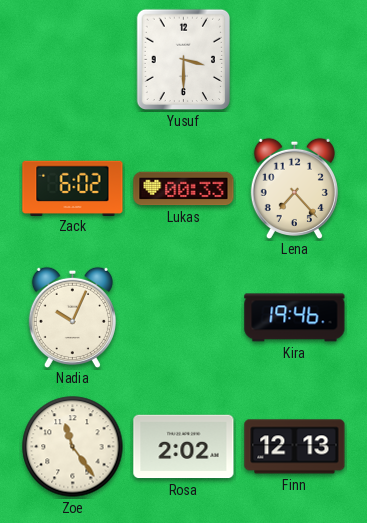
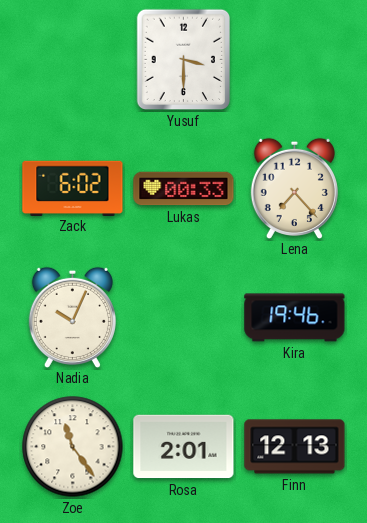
Rosa: 2:02 -> 2:01
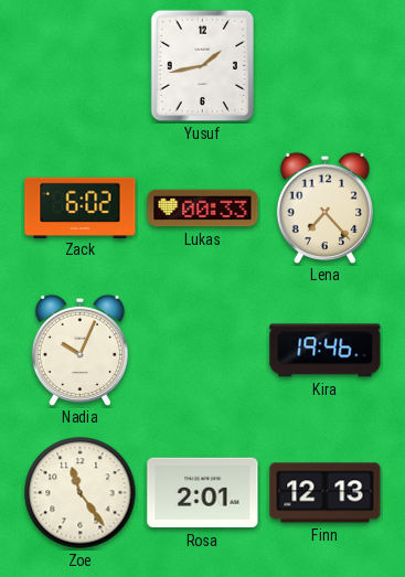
Yusuf: 3:30 -> 1:43
